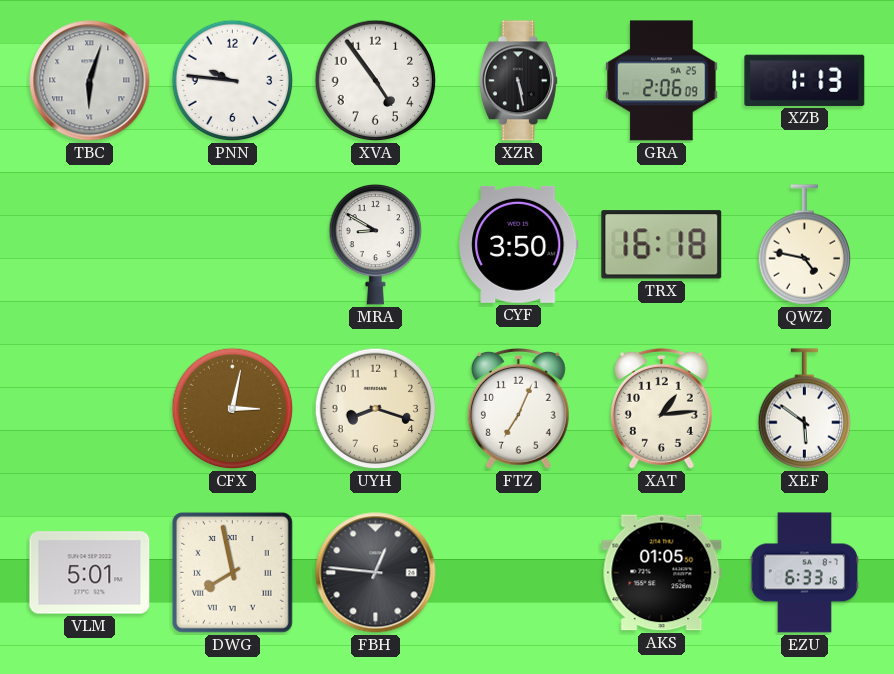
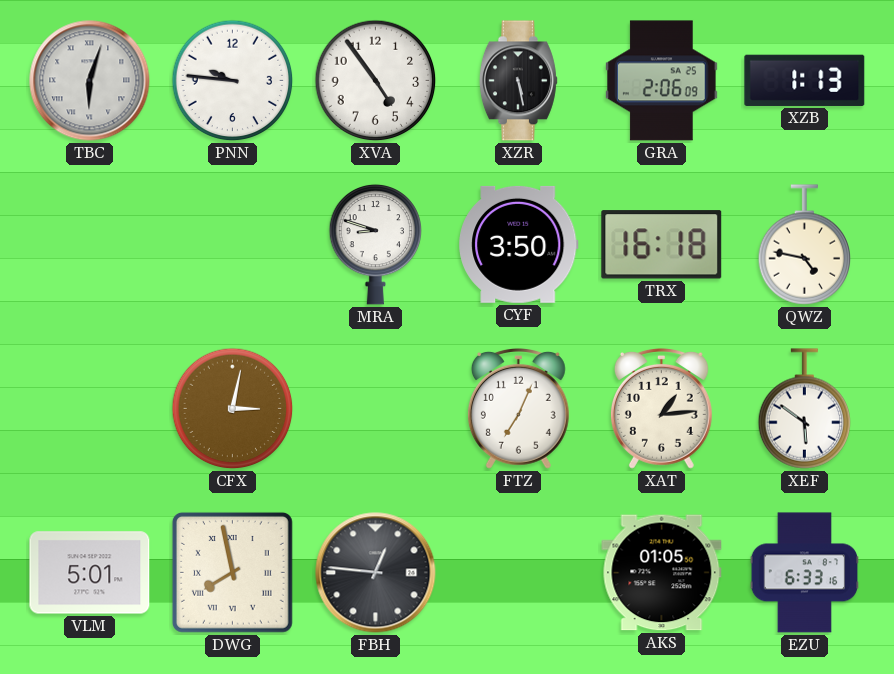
MRA: 8:50 -> 8:48
UYH: 8:18 -> none
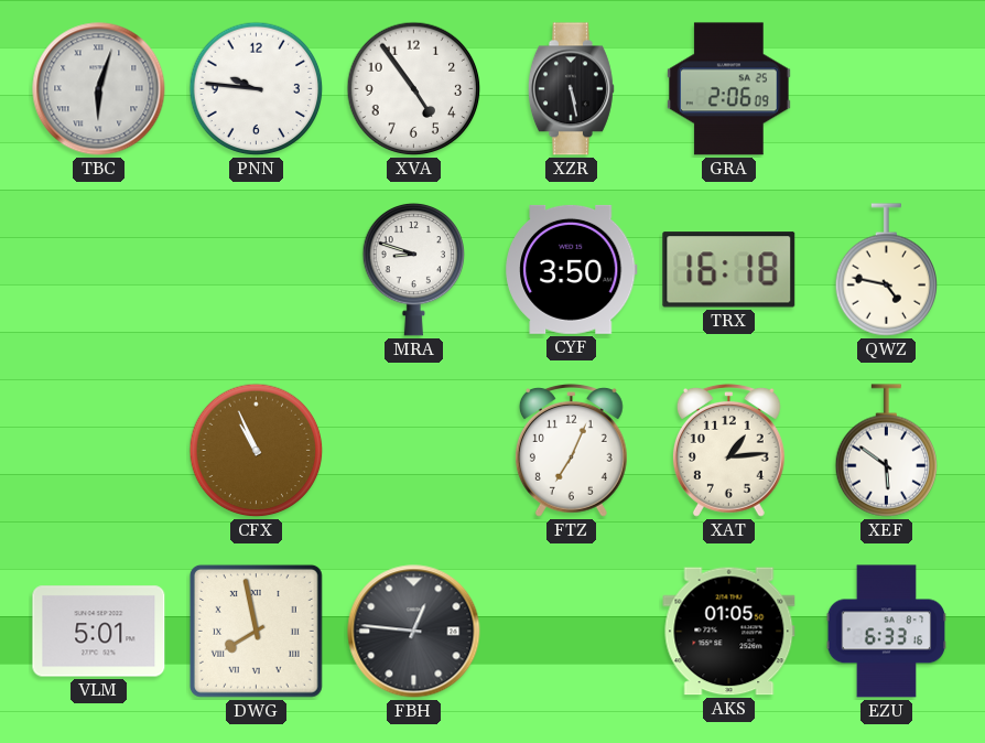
XZB: 1:13 -> none
CFX: 3:02 -> 10:56
